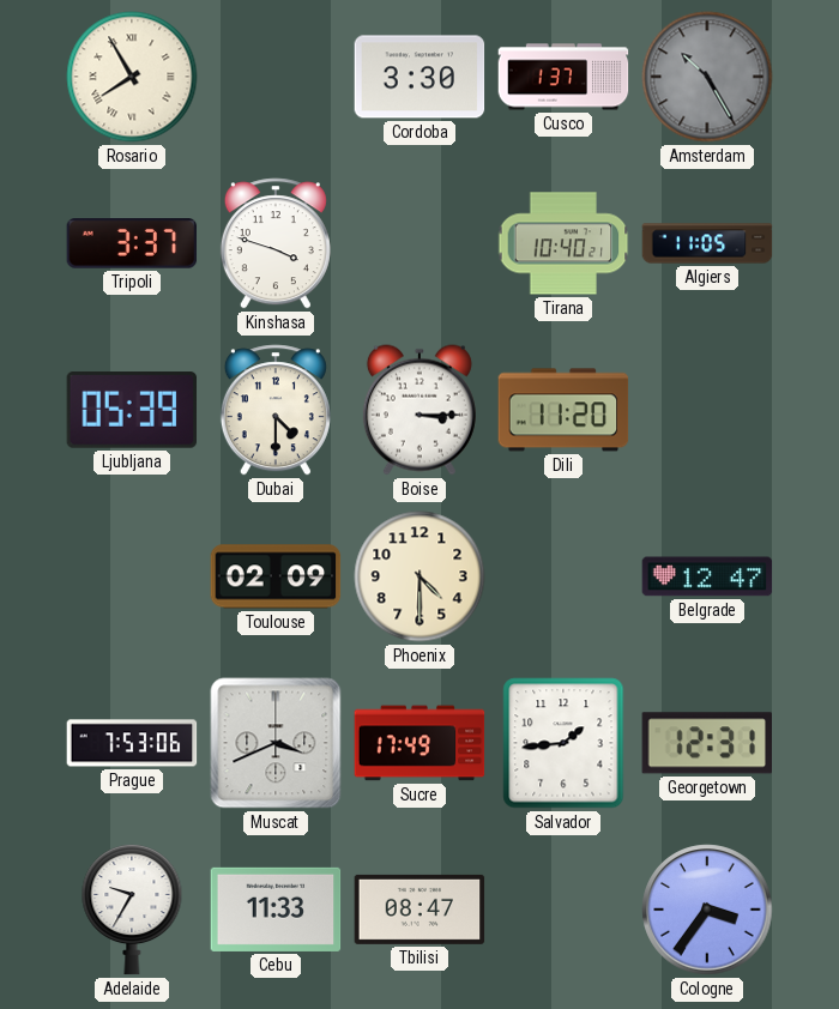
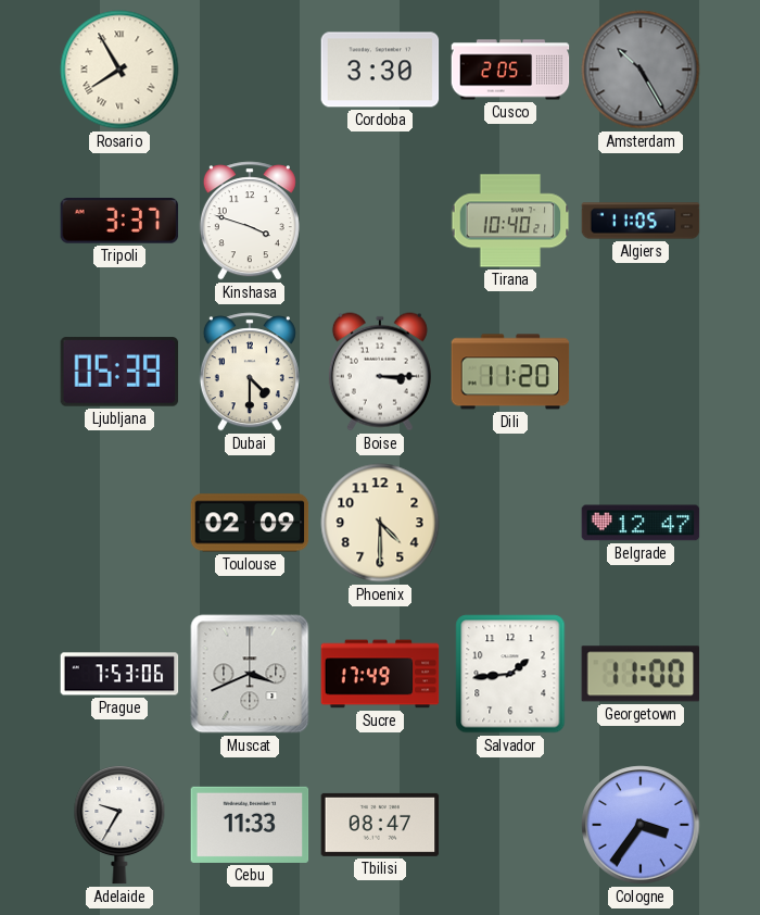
Cusco: 1:37 -> 2:05
Georgetown: 12:31 -> 11:00
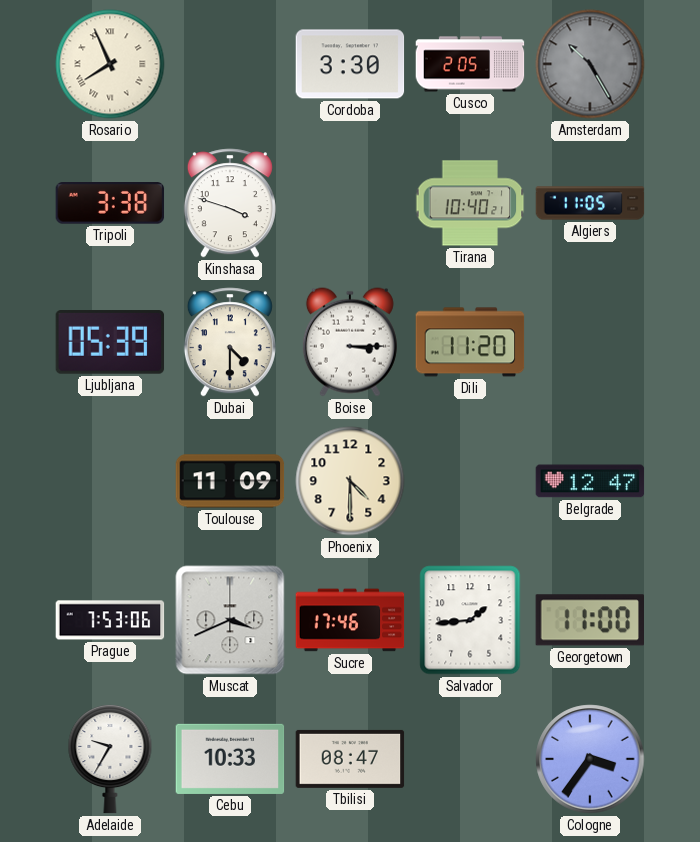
Rosario: 7:55 -> 7:56
Tripoli: 3:37 -> 3:38
Toulouse: 02:09 -> 11:09
Sucre: 17:49 -> 17:46
Cebu: 11:33 -> 10:33
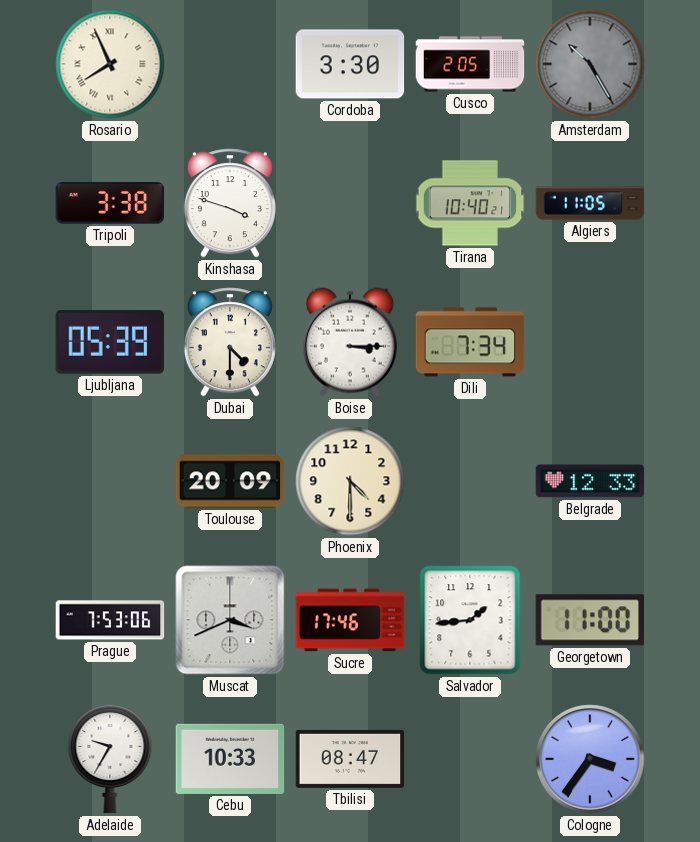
Dili: 11:20 -> 7:34
Toulouse: 11:09 -> 20:09
Belgrade: 12:47 -> 12:33
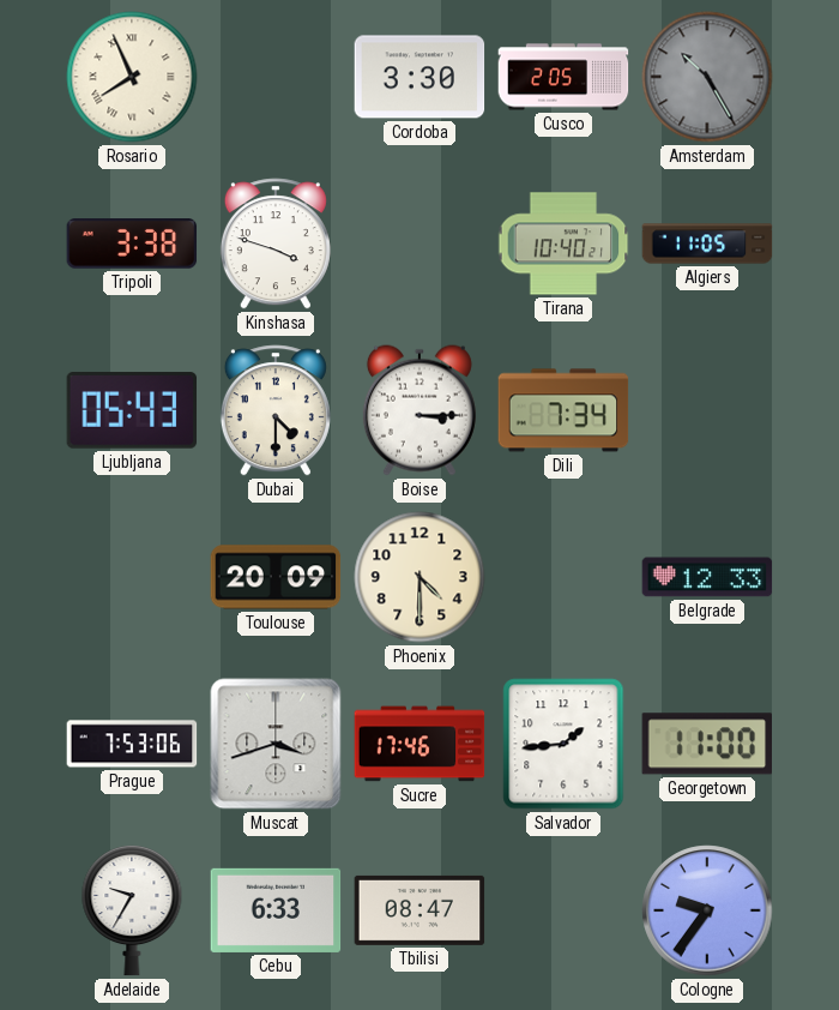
Ljubljana: 05:39 -> 05:43
Muscat: 3:41 -> 3:42
Cebu: 10:33 -> 6:33
Cologne: 3:36 -> 9:36
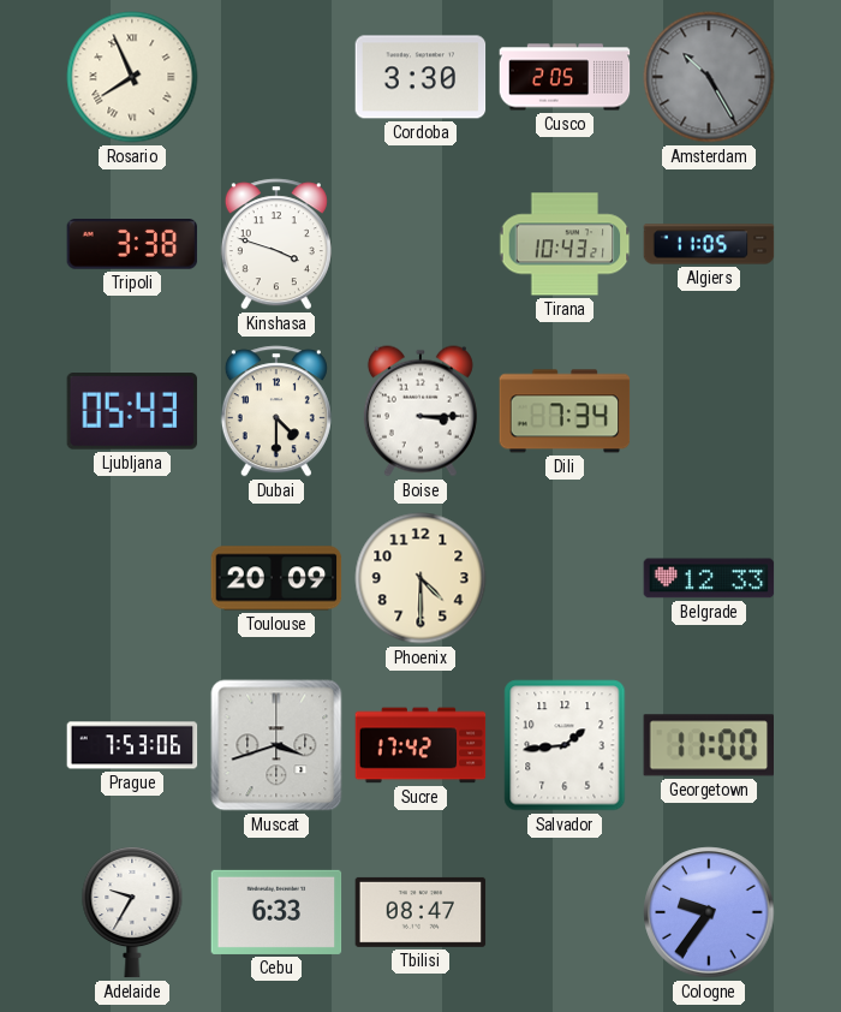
Tirana: 10:40 -> 10:43
Sucre: 17:46 -> 17:42
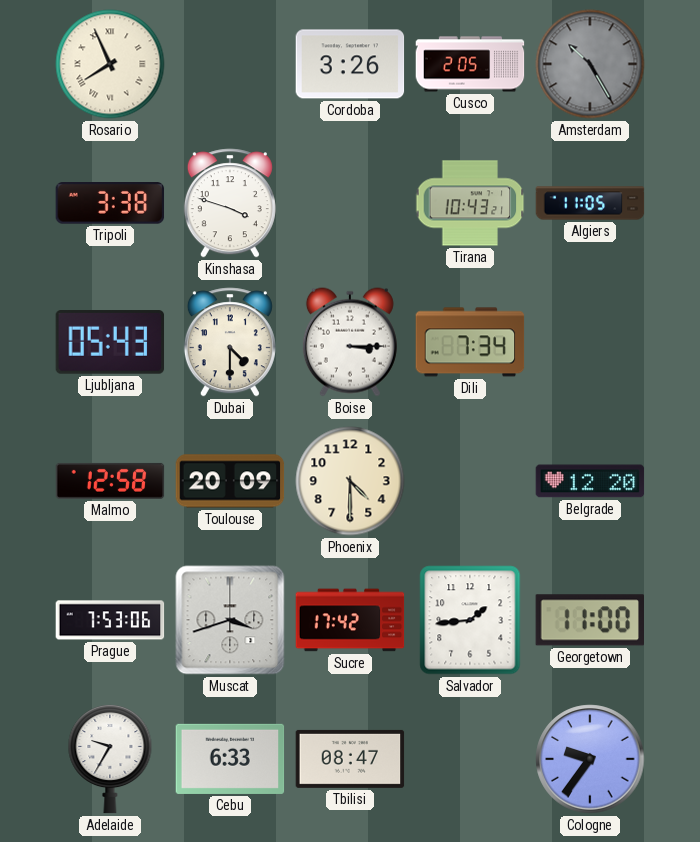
Cordoba: 3:30 -> 3:26
Malmo: none -> 12:58
Belgrade: 12:33 -> 12:20
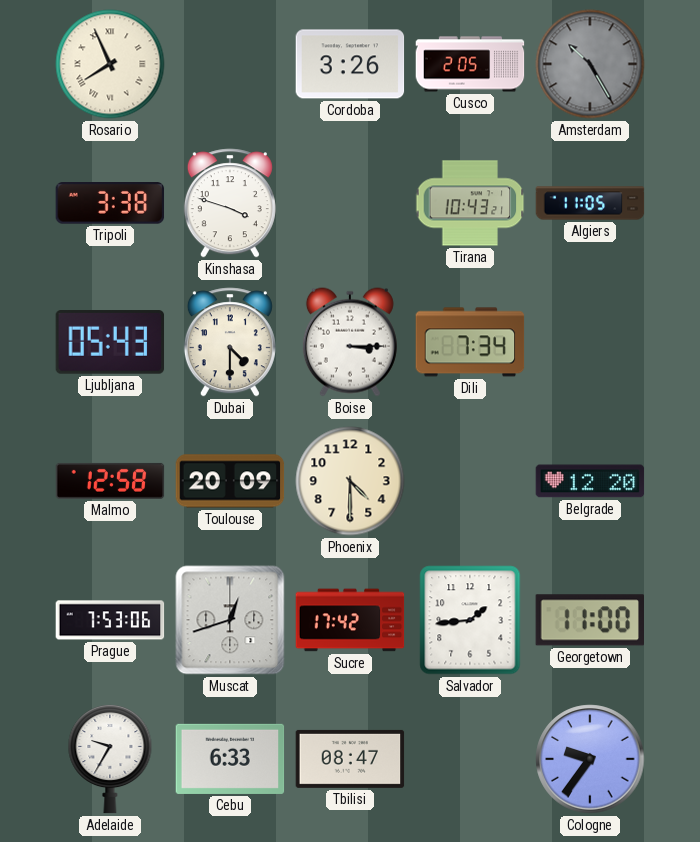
Muscat: 3:42 -> 12:42
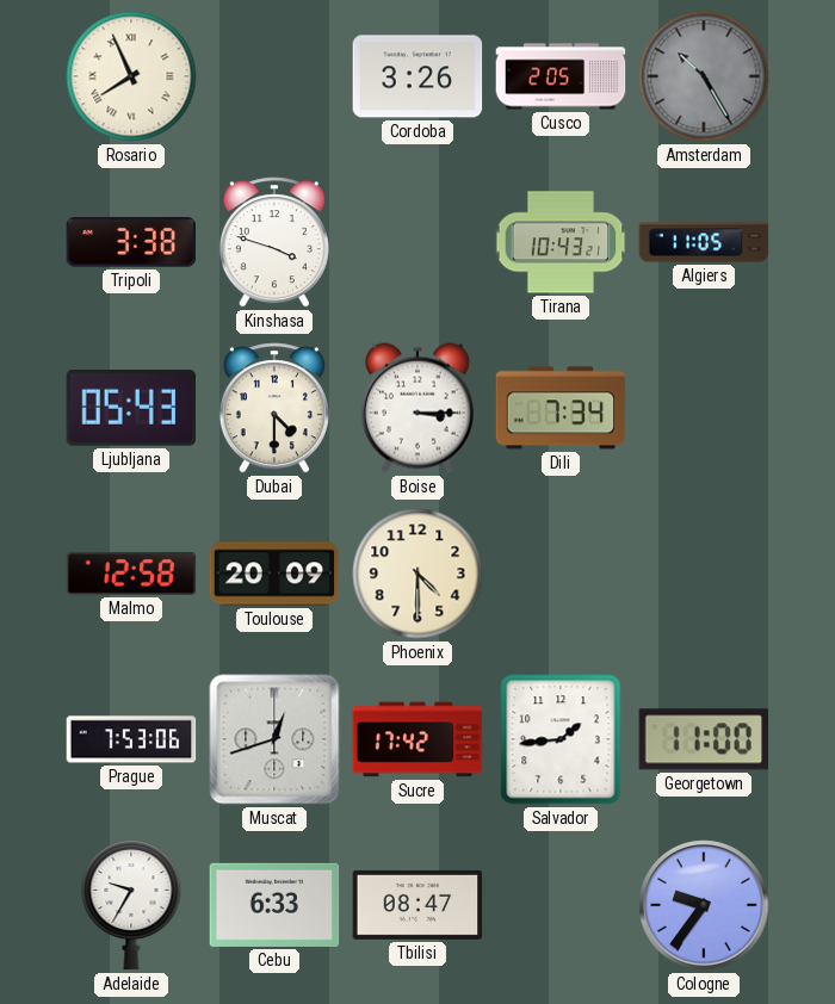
Belgrade: 12:20 -> none
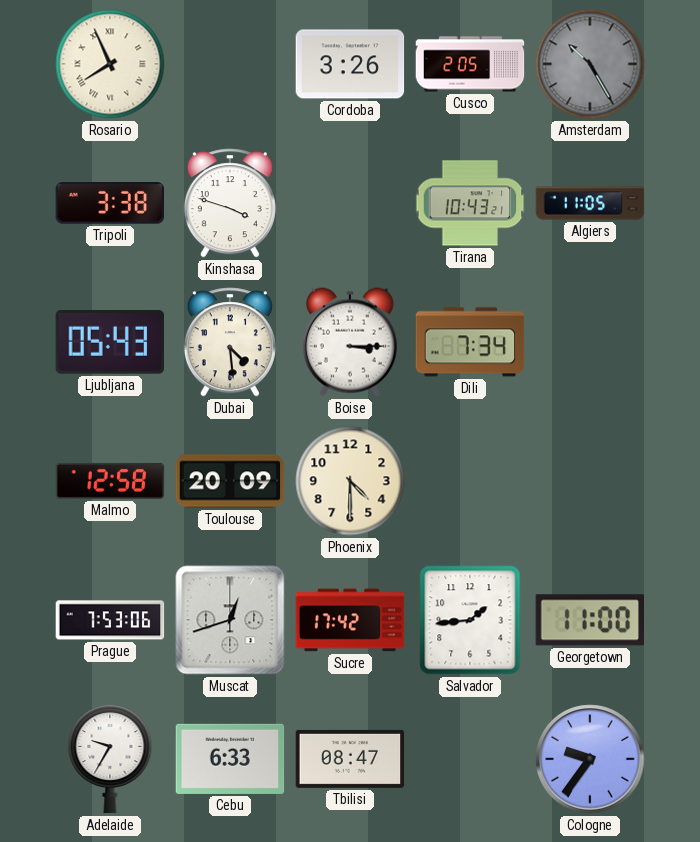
Dubai: 4:30 -> 4:29
